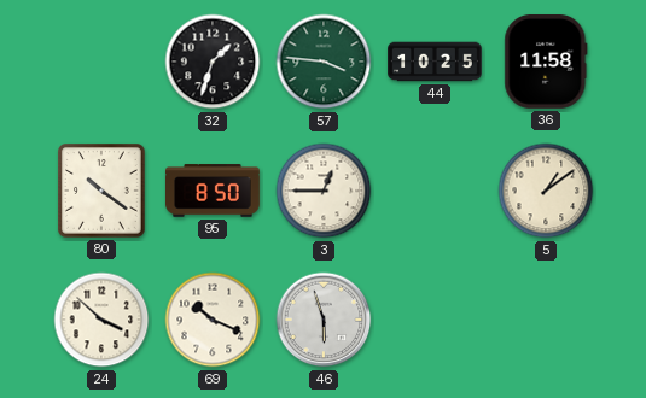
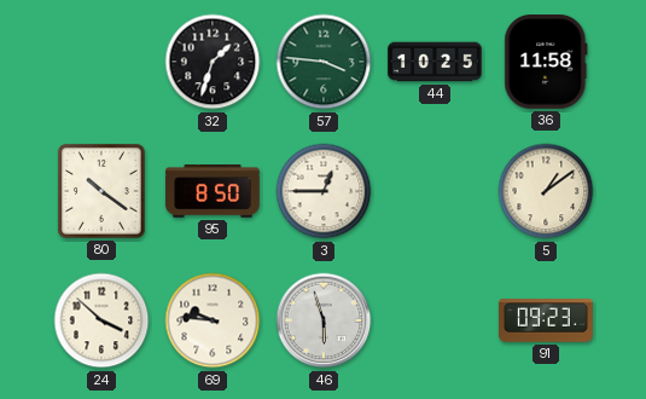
69: 10:19 -> 9:46
91: none -> 09:23
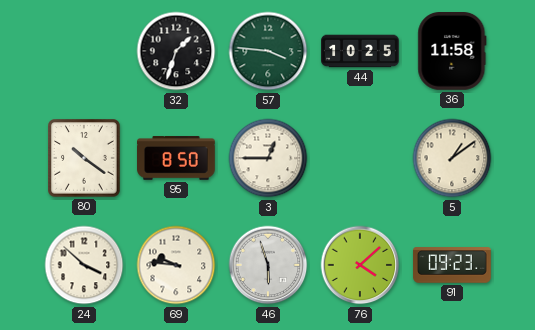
76: none -> 4:08
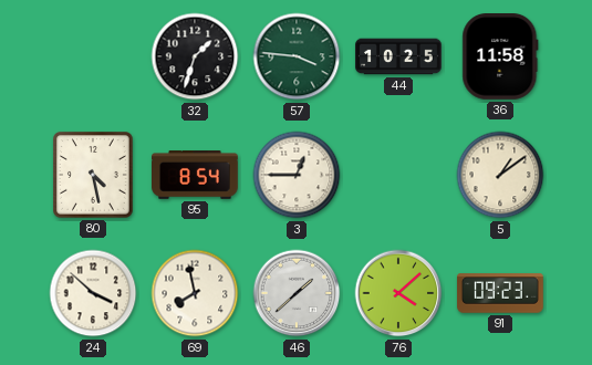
80: 10:21 -> 4:28
95: 8:50 -> 8:54
69: 9:46 -> 7:58
46: 5:57 -> 1:38
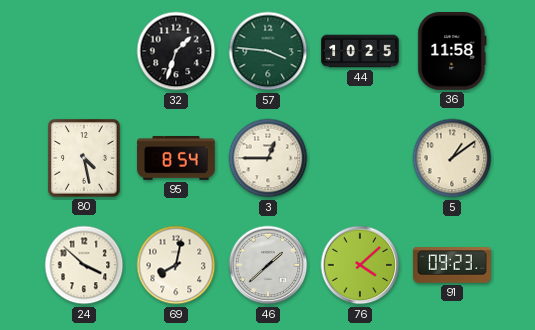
69: 7:58 -> 8:02
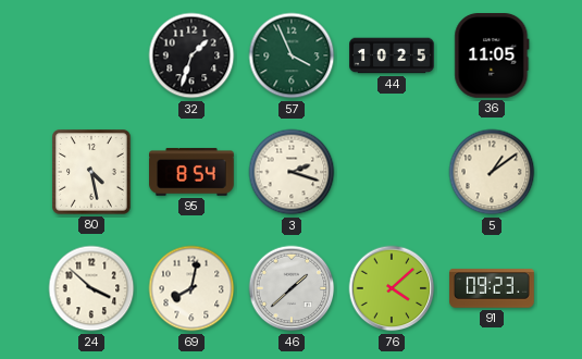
57: 3:46 -> 3:56
36: 11:58 -> 11:05
3: 12:45 -> 2:18
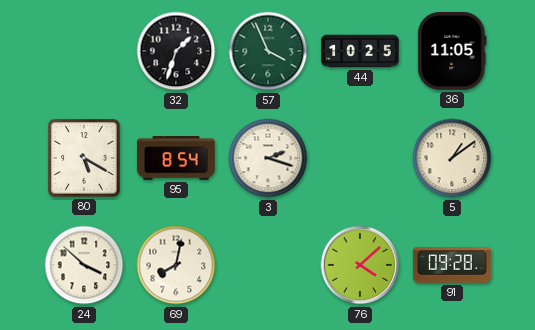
80: 4:28 -> 5:20
46: 1:38 -> none
91: 09:23 -> 09:28
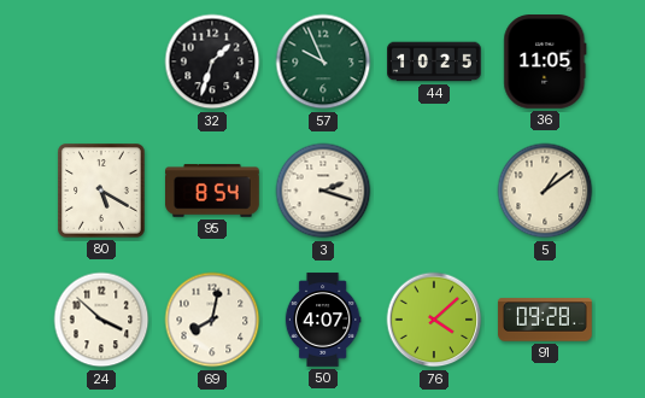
57: 3:56 -> 9:56
50: none -> 4:07
